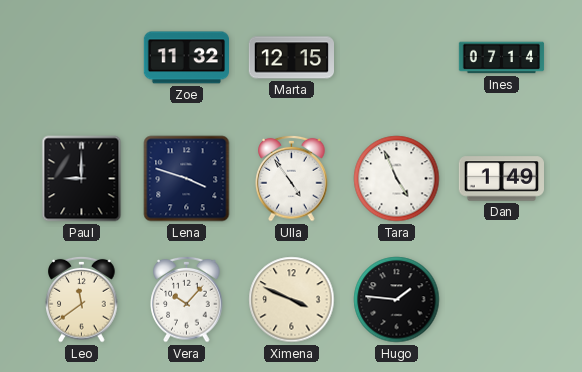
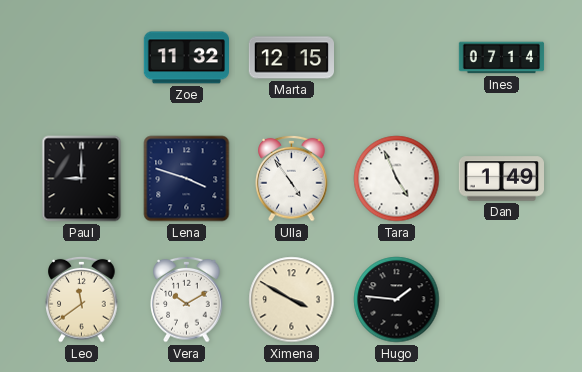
Vera: 10:07 -> 10:10
Ximena: 3:49 -> 3:50
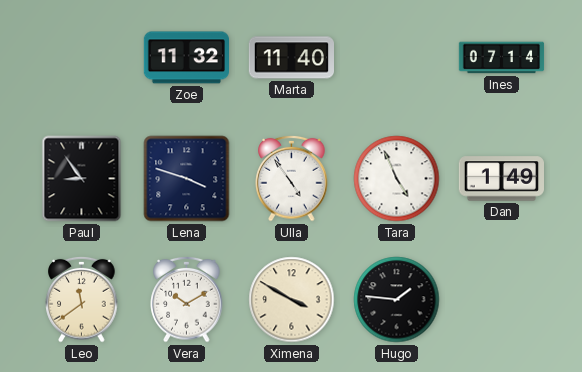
Marta: 12:15 -> 11:40
Paul: 9:00 -> 8:54
